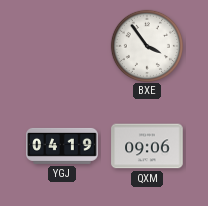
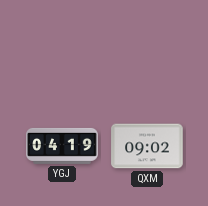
BXE: 3:54 -> none
QXM: 09:06 -> 09:02
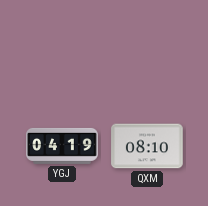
QXM: 09:02 -> 08:10
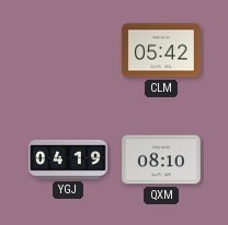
CLM: none -> 05:42
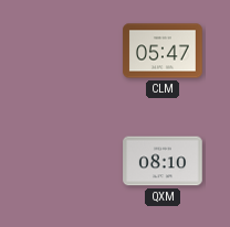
CLM: 05:42 -> 05:47
YGJ: 04:19 -> none
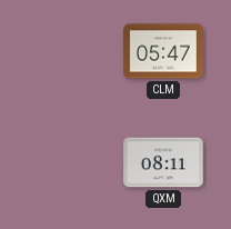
QXM: 08:10 -> 08:11
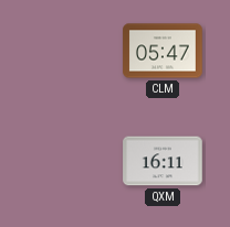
QXM: 08:11 -> 16:11
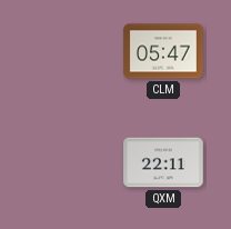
QXM: 16:11 -> 22:11
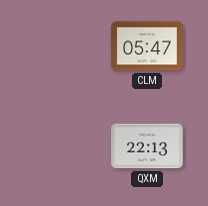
QXM: 22:11 -> 22:13
